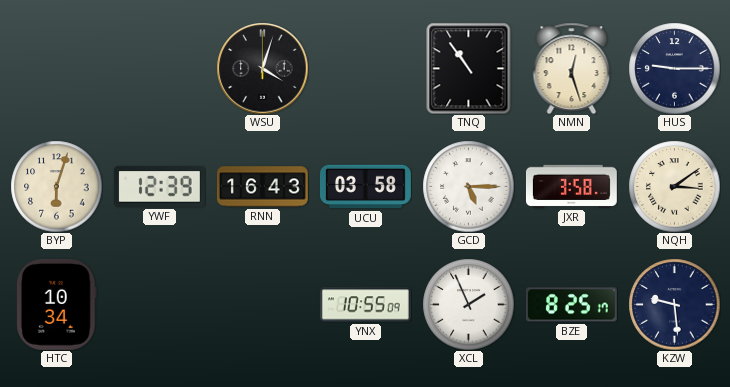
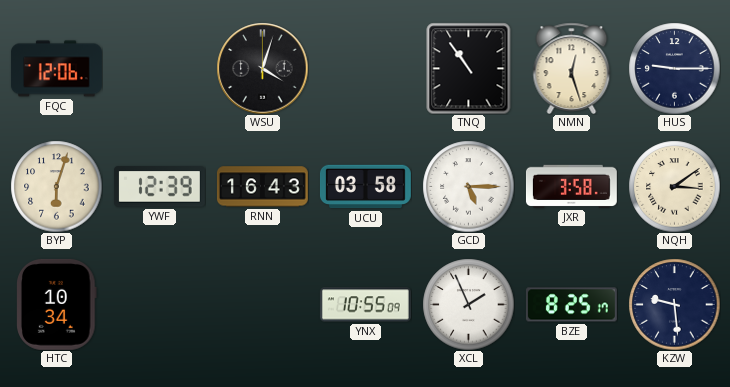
FQC: none -> 12:06
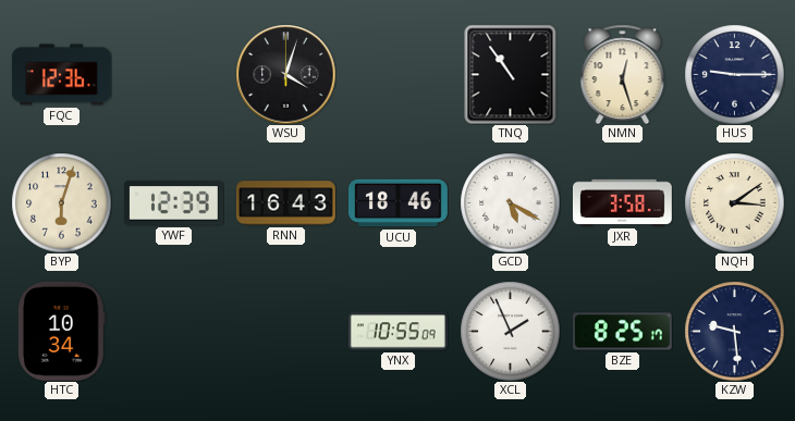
FQC: 12:06 -> 12:36
UCU: 03:58 -> 18:46
GCD: 5:15 -> 5:20
